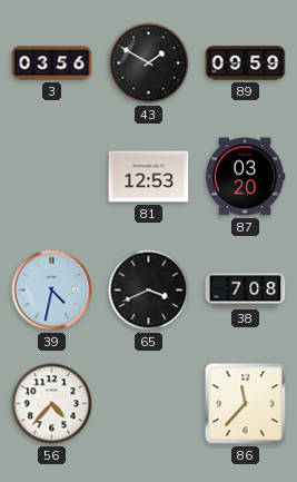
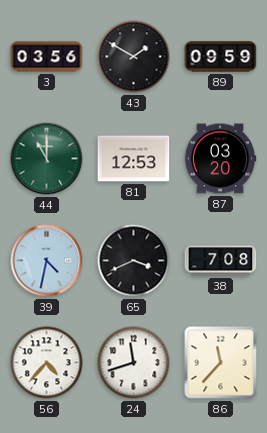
44: none -> 11:00
24: none -> 11:42
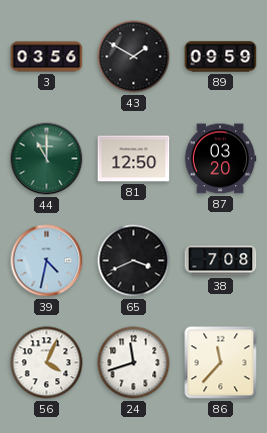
81: 12:53 -> 12:50
56: 4:37 -> 4:04
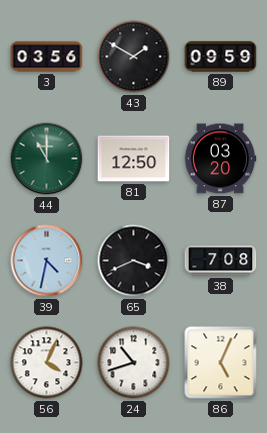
24: 11:42 -> 10:42
86: 11:37 -> 5:04
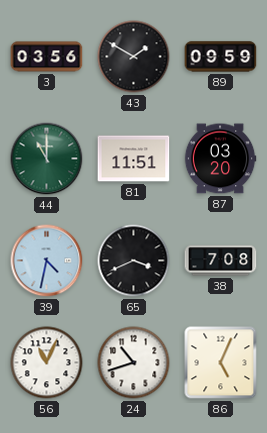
81: 12:50 -> 11:51
56: 4:04 -> 11:04
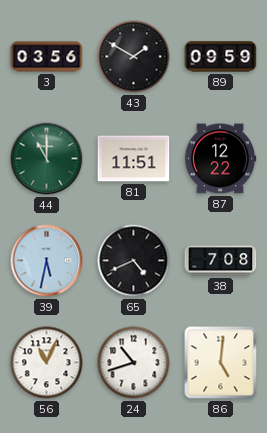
87: 03:20 -> 12:22
39: 4:32 -> 5:32
65: 3:41 -> 4:41
86: 5:04 -> 5:01
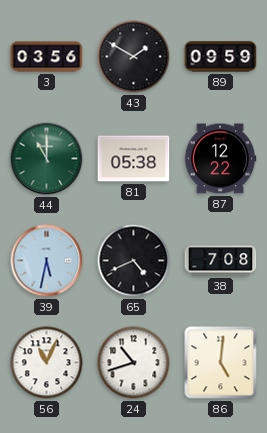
81: 11:51 -> 05:38
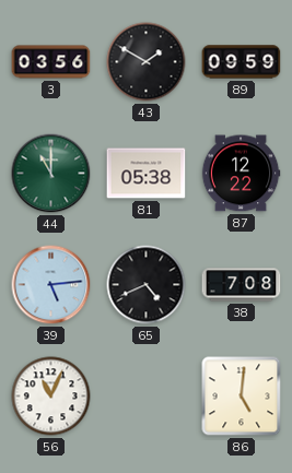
39: 5:32 -> 5:14
24: 10:42 -> none
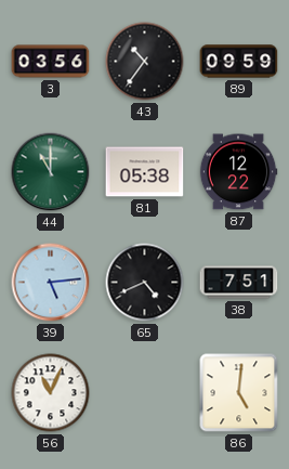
43: 1:50 -> 10:36
38: 7:08 -> 7:51
